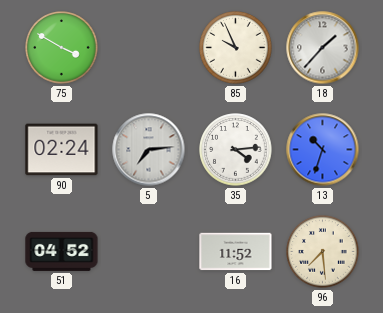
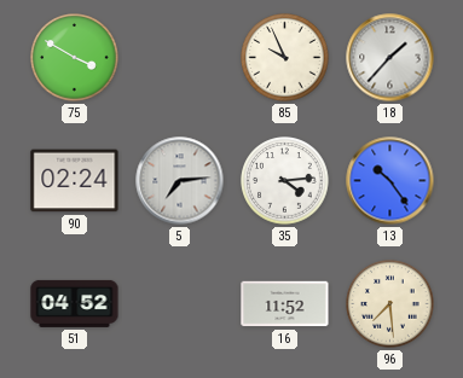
13: 10:33 -> 10:24
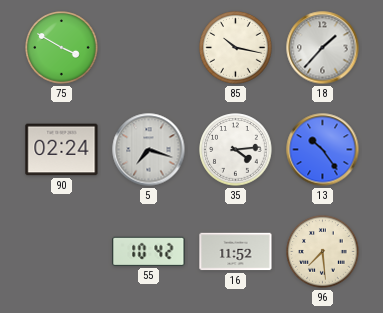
85: 9:56 -> 10:17
5: 7:14 -> 7:18
51: 04:52 -> none
55: none -> 10:42
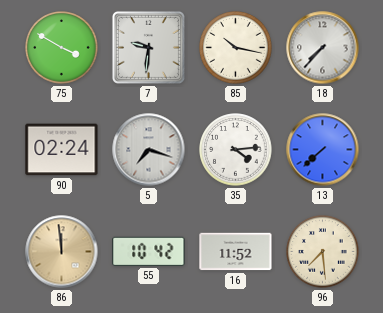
7: none -> 9:31
18: 1:37 -> 7:37
13: 10:24 -> 7:38
86: none -> 11:59
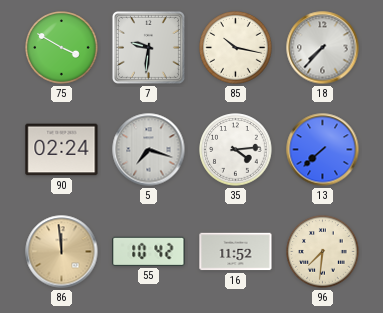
96: 7:29 -> 7:31
